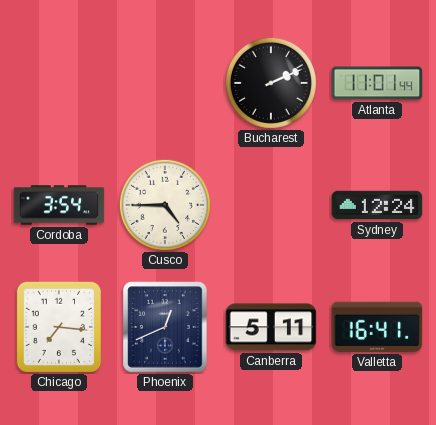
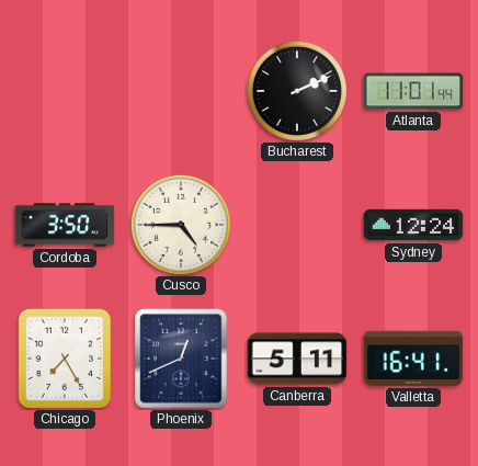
Cordoba: 3:54 -> 3:50
Chicago: 7:16 -> 7:25
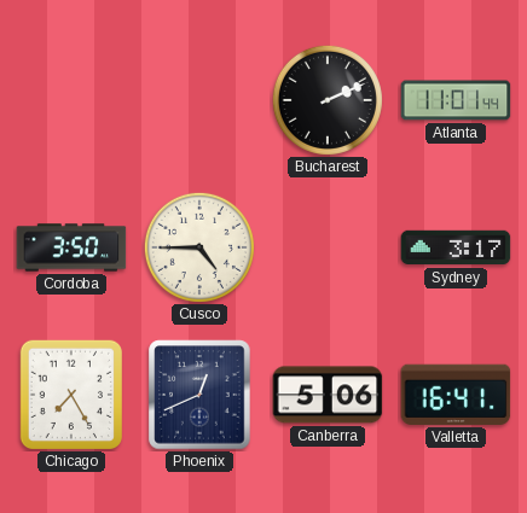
Sydney: 12:24 -> 3:17
Canberra: 5:11 -> 5:06
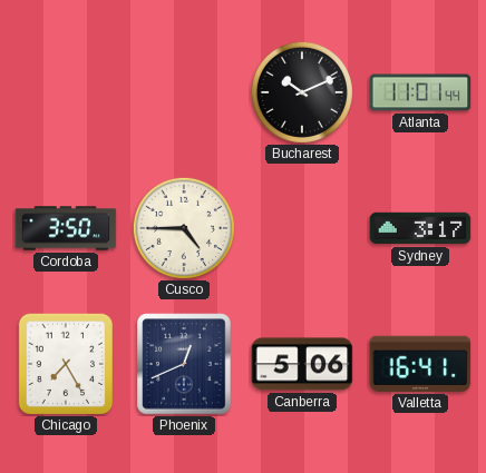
Bucharest: 2:11 -> 10:11
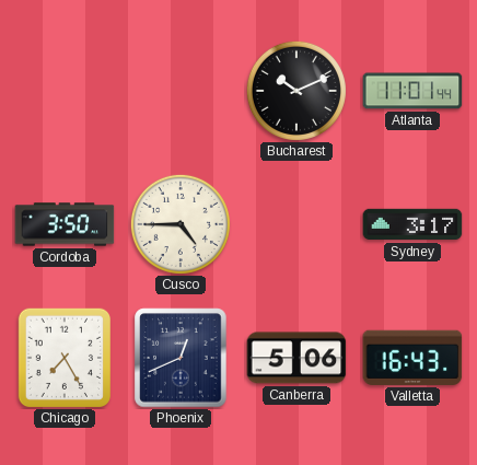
Valletta: 16:41 -> 16:43
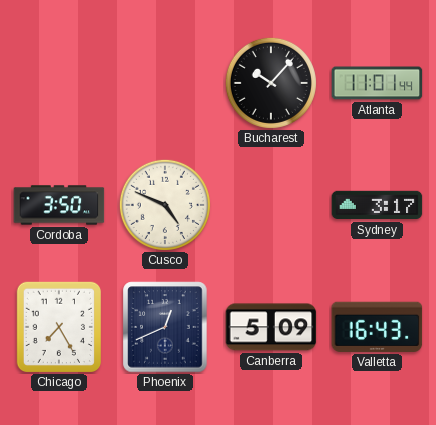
Bucharest: 10:11 -> 10:07
Cusco: 4:45 -> 4:49
Canberra: 5:06 -> 5:09
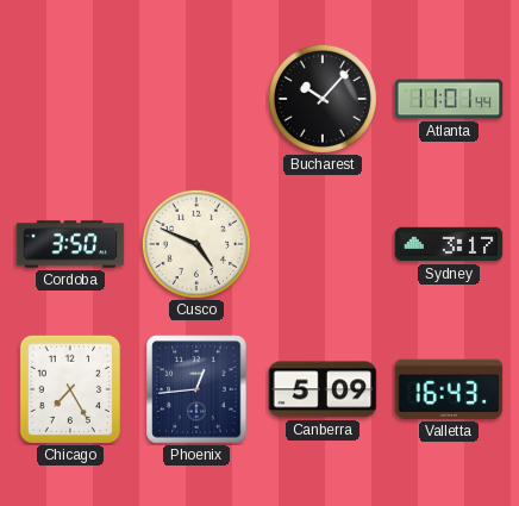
Phoenix: 12:41 -> 12:44
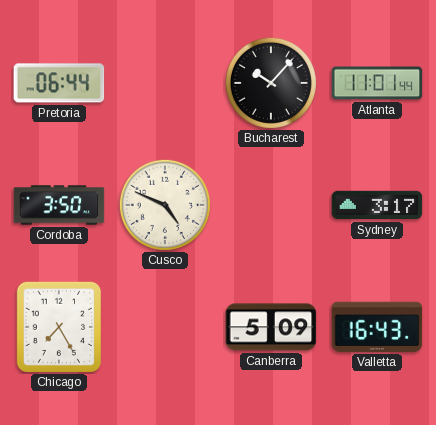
Pretoria: none -> 06:44
Phoenix: 12:44 -> none
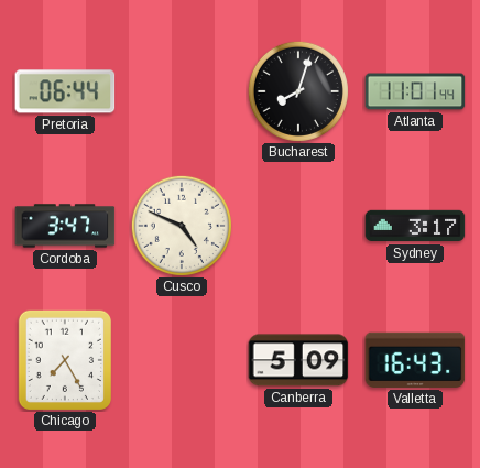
Bucharest: 10:07 -> 8:03
Cordoba: 3:50 -> 3:47
